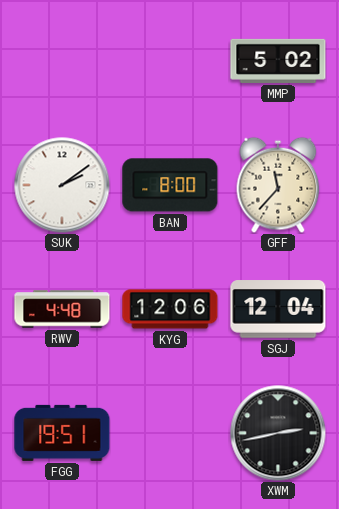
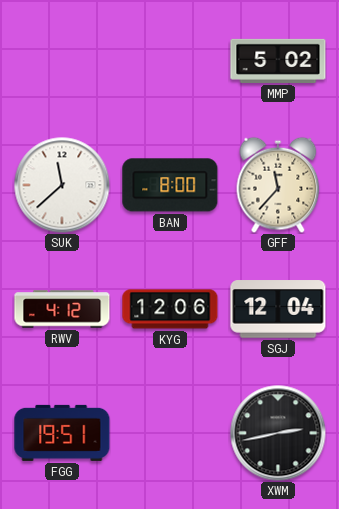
SUK: 2:09 -> 11:38
RWV: 4:48 -> 4:12
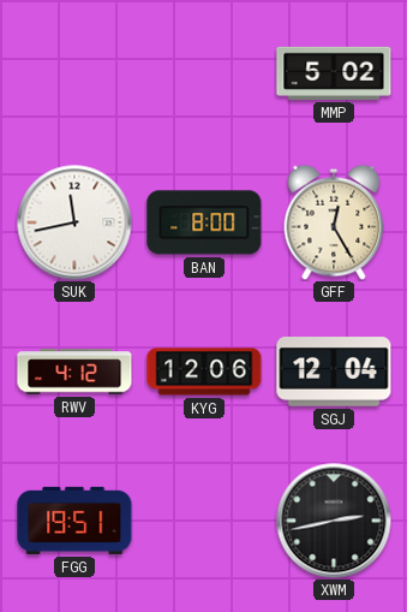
SUK: 11:38 -> 11:43
GFF: 11:37 -> 12:25
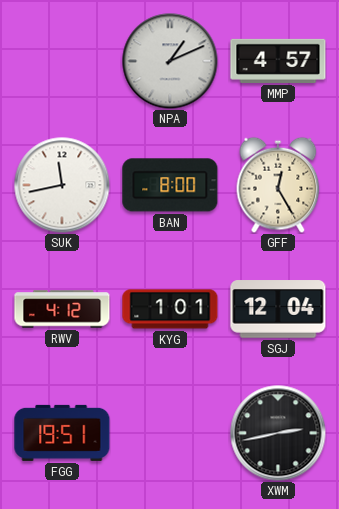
NPA: none -> 1:11
MMP: 5:02 -> 4:57
KYG: 12:06 -> 1:01
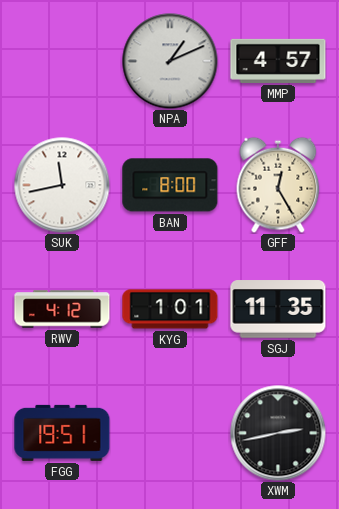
SGJ: 12:04 -> 11:35
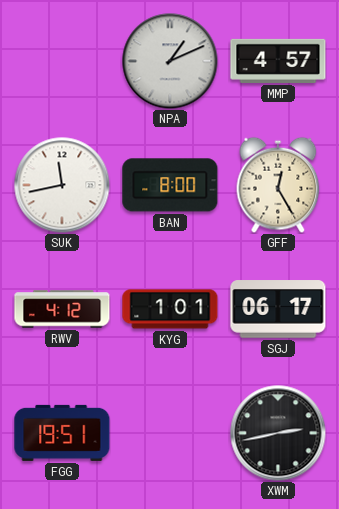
SGJ: 11:35 -> 06:17
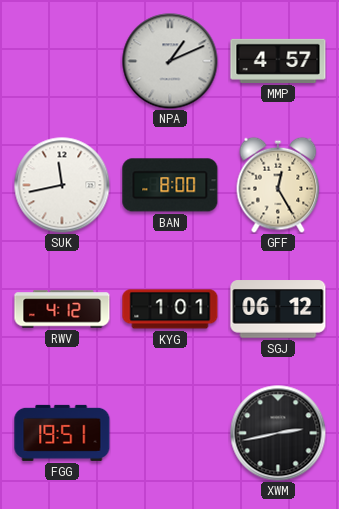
SGJ: 06:17 -> 06:12
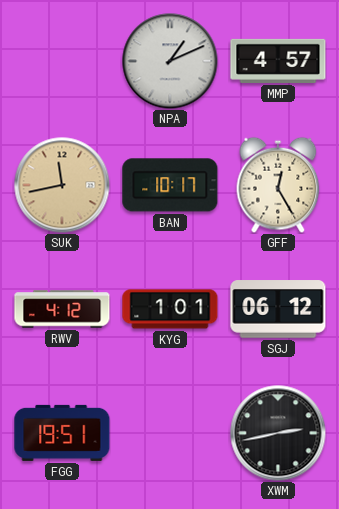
SUK dial: white -> champagne
BAN: 8:00 -> 10:17
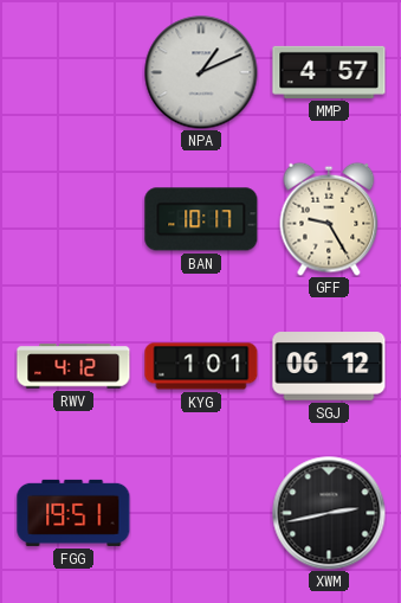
SUK: 11:43 -> none
GFF: 12:25 -> 9:25
